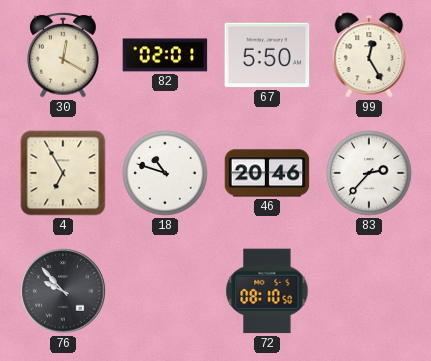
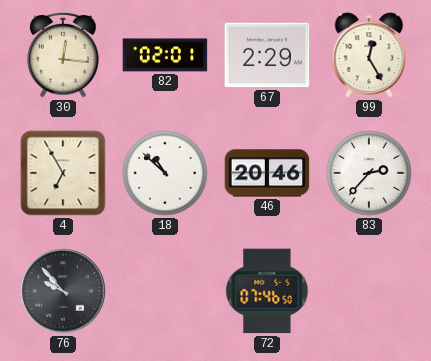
30: 12:20 -> 12:16
67: 5:50 -> 2:29
18: 10:48 -> 10:52
72: 08:10 -> 07:46
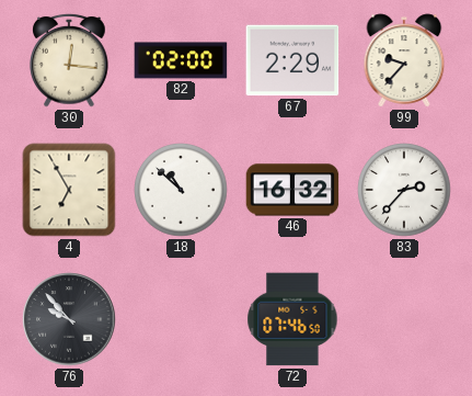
82: 02:01 -> 02:00
99: 12:25 -> 9:37
46: 20:46 -> 16:32
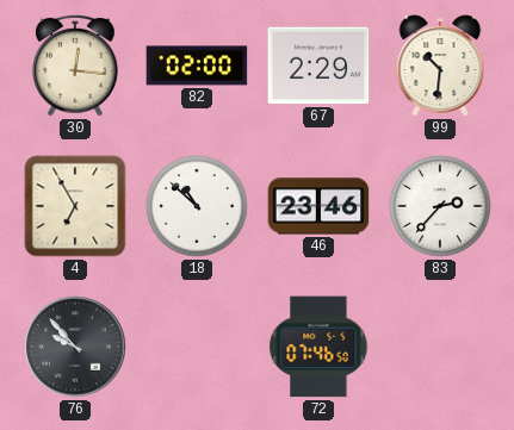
99: 9:37 -> 10:31
46: 16:32 -> 23:46
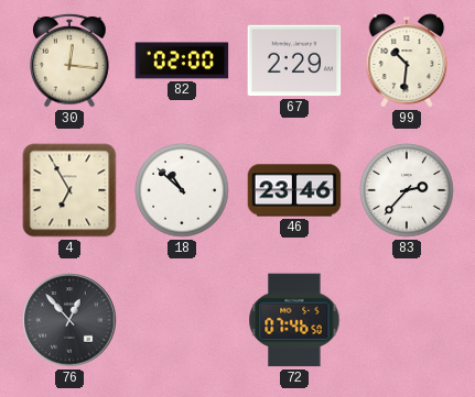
76: 9:53 -> 12:53
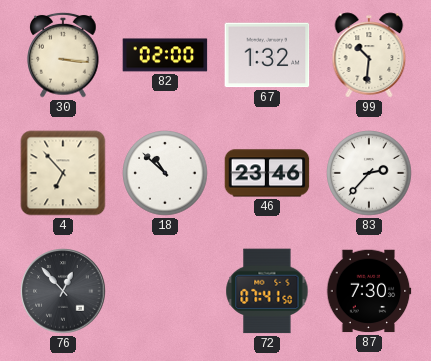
30: 12:16 -> 3:16
67: 2:29 -> 1:32
4: 6:55 -> 6:53
72: 07:46 -> 07:41
87: none -> 7:30
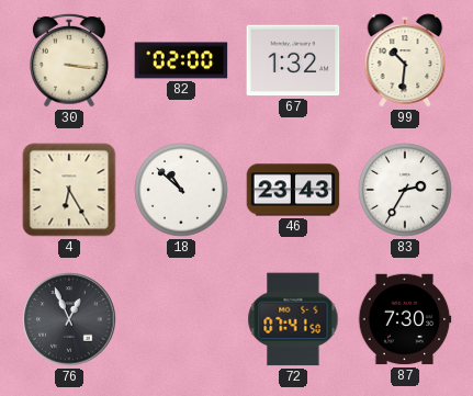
4: 6:53 -> 6:25
46: 23:46 -> 23:43
83: 2:37 -> 2:35
76: 12:53 -> 12:56
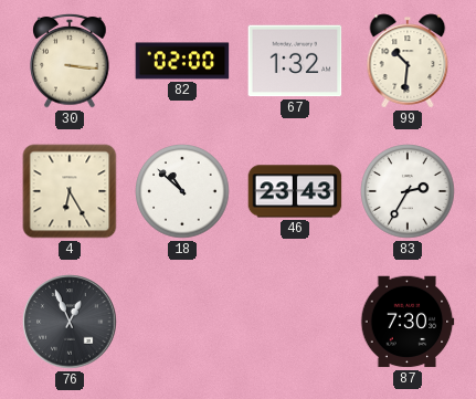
72: 07:41 -> none
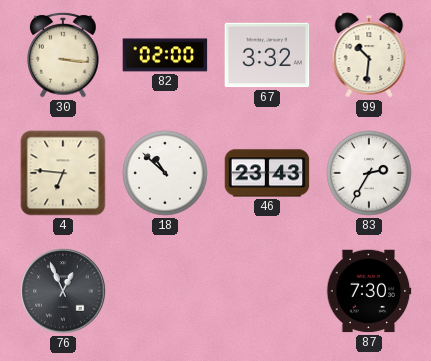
67: 1:32 -> 3:32
4: 6:25 -> 6:46
